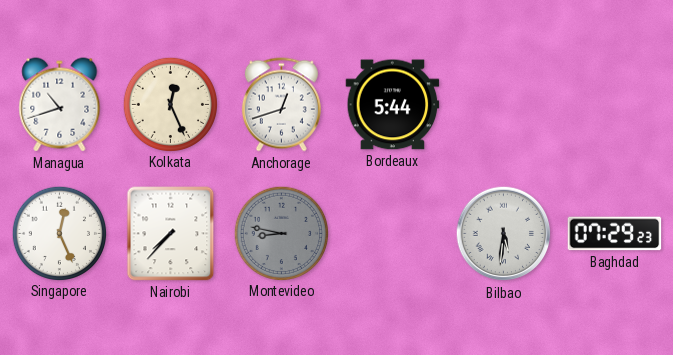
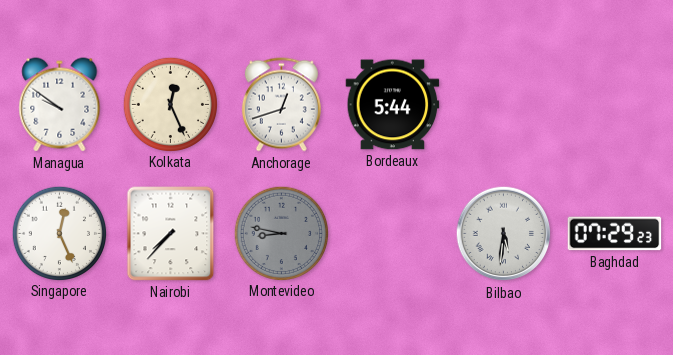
Managua: 10:42 -> 9:51
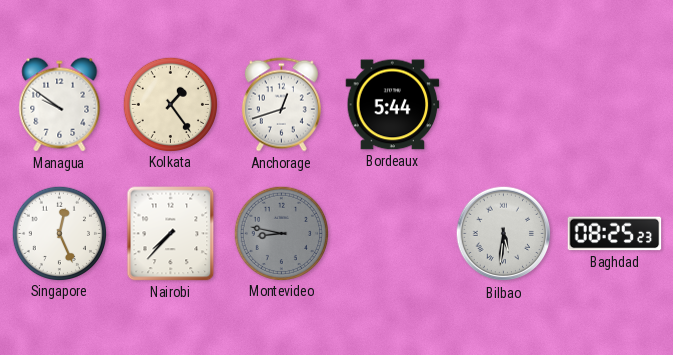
Kolkata: 12:26 -> 1:24
Baghdad: 07:29 -> 08:25
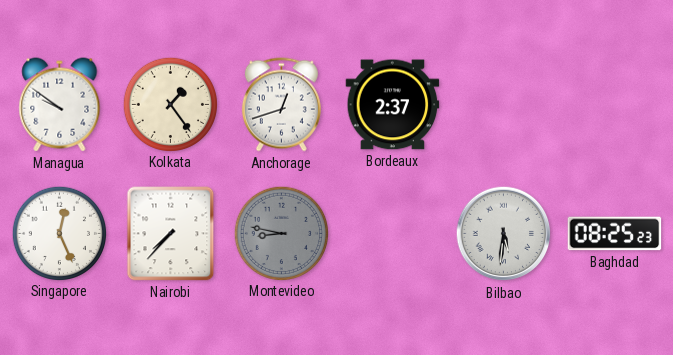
Bordeaux: 5:44 -> 2:37
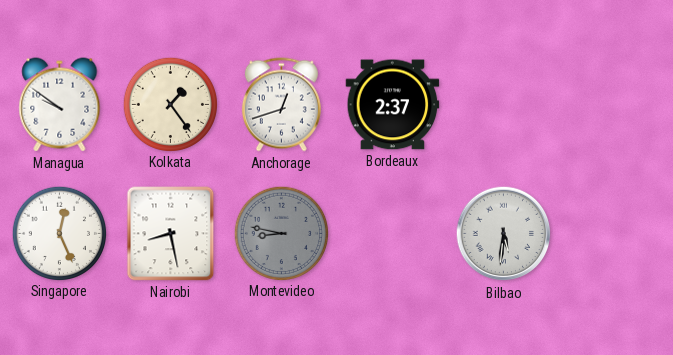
Nairobi: 7:37 -> 8:28
Baghdad: 08:25 -> none
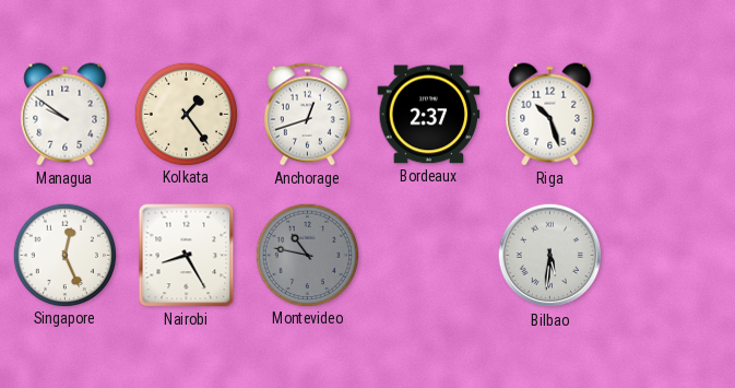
Riga: none -> 10:27
Nairobi: 8:28 -> 8:25
Montevideo: 8:47 -> 10:47
